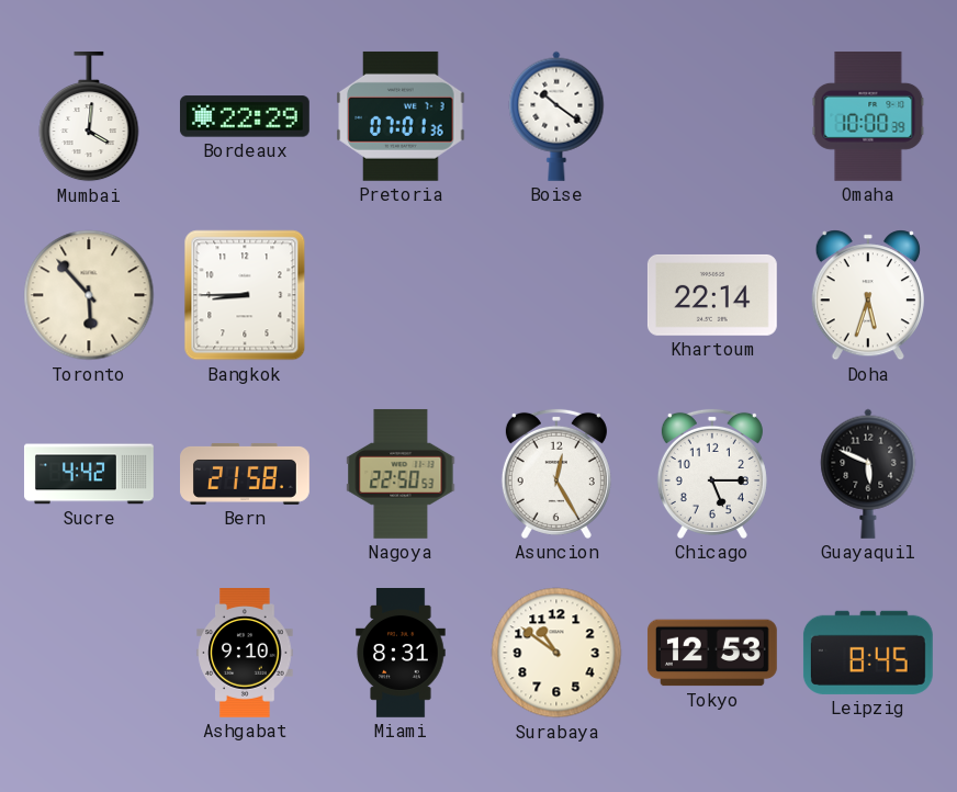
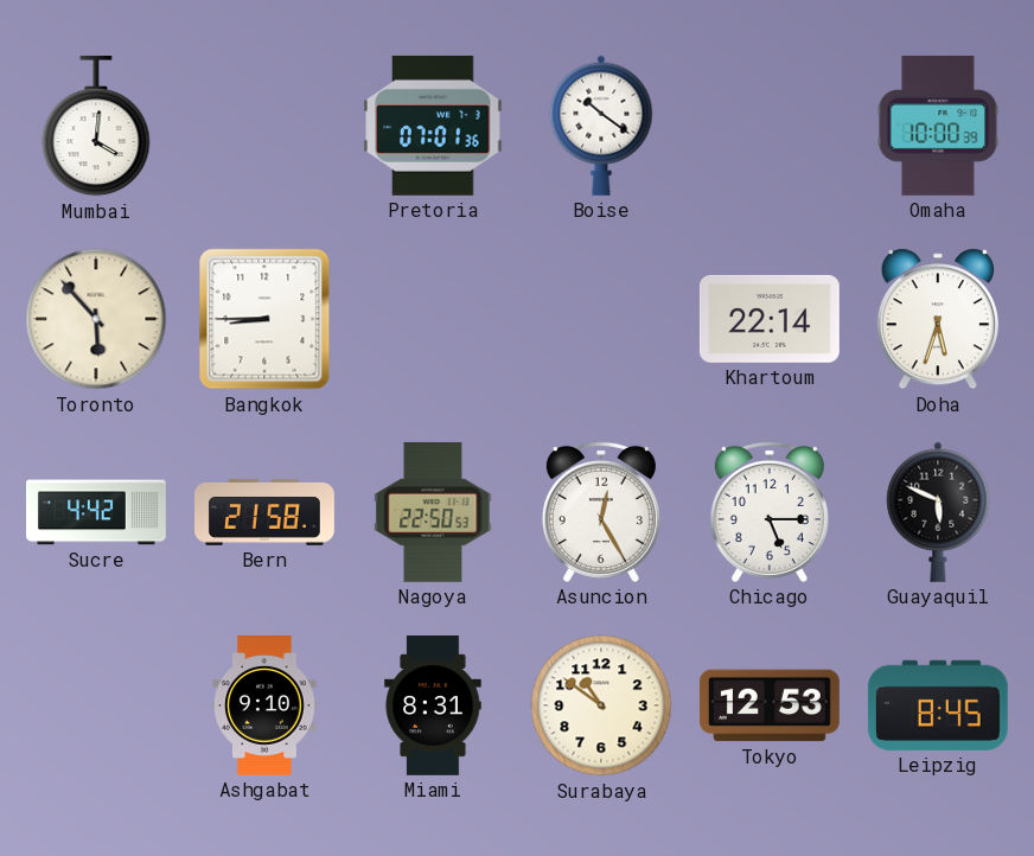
Bordeaux: 22:29 -> none
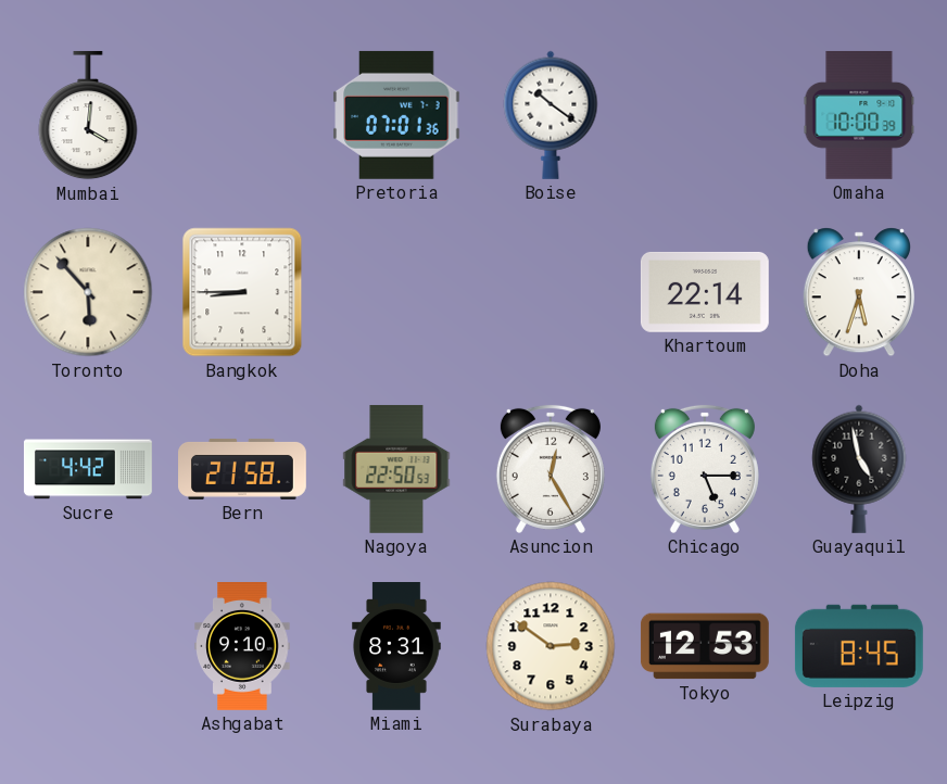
Guayaquil: 5:49 -> 4:58
Surabaya: 10:51 -> 2:51
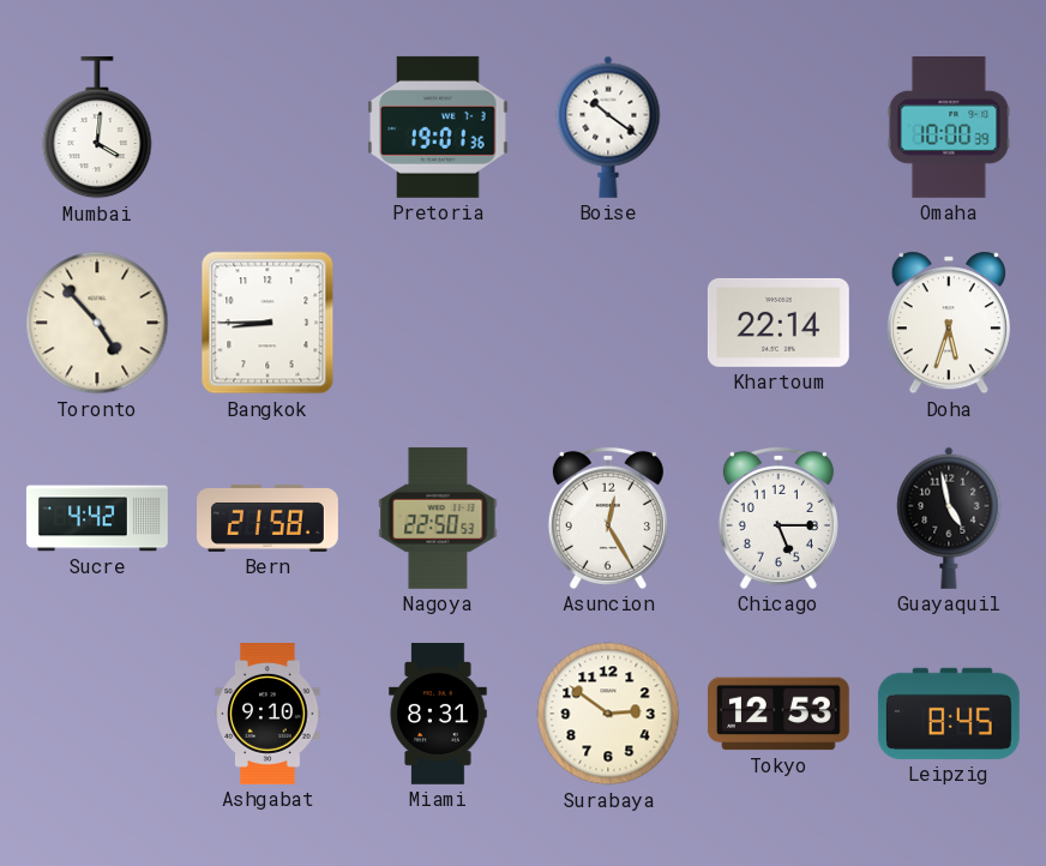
Pretoria: 07:01 -> 19:01
Toronto: 5:53 -> 4:53
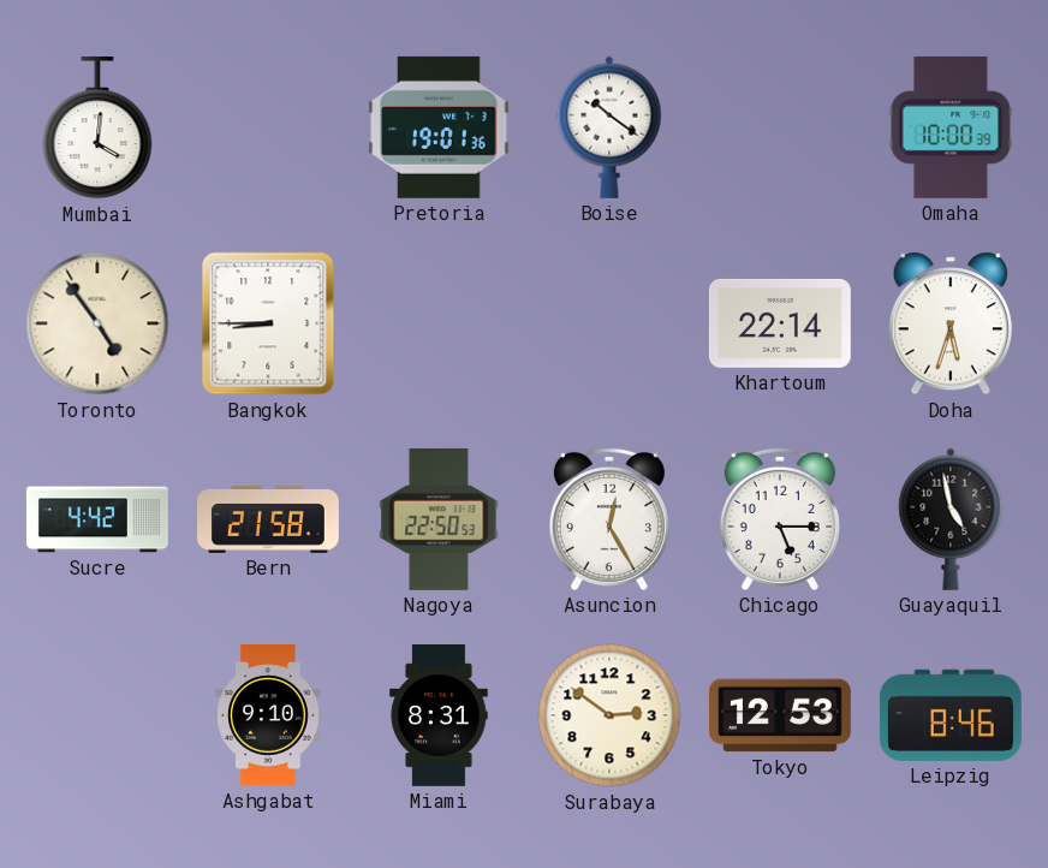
Toronto: 4:53 -> 4:54
Leipzig: 8:45 -> 8:46
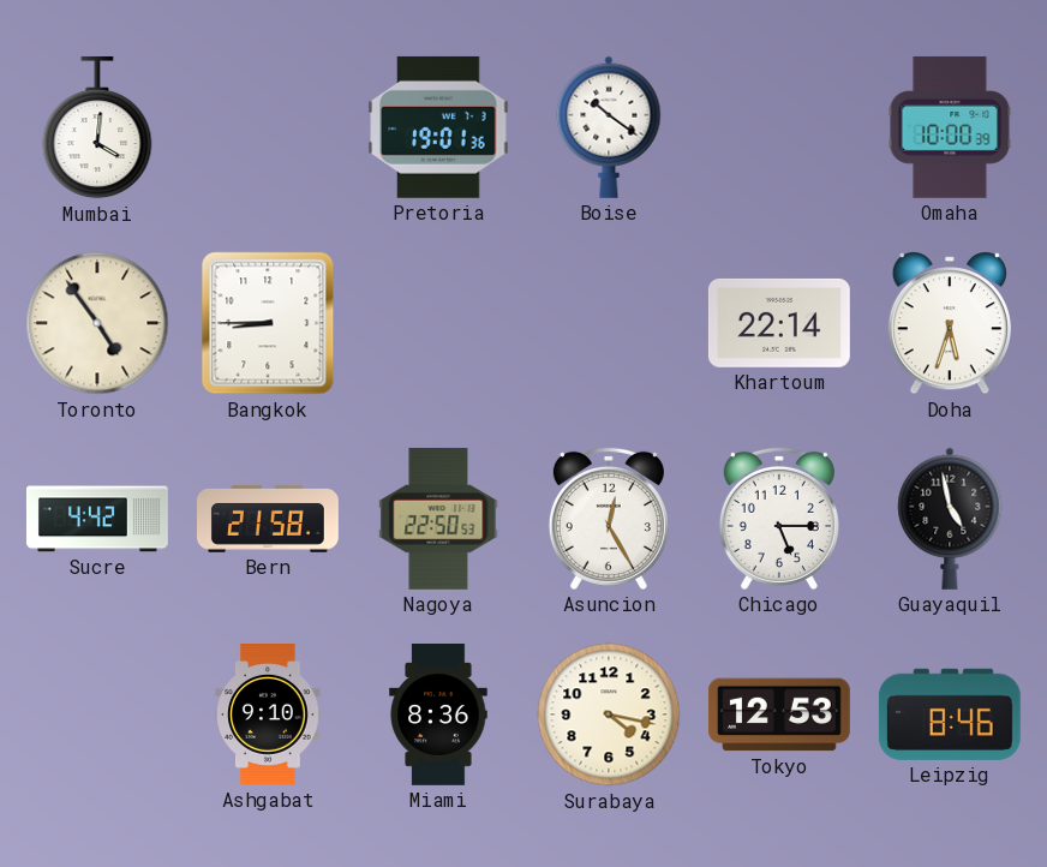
Miami: 8:31 -> 8:36
Surabaya: 2:51 -> 4:17
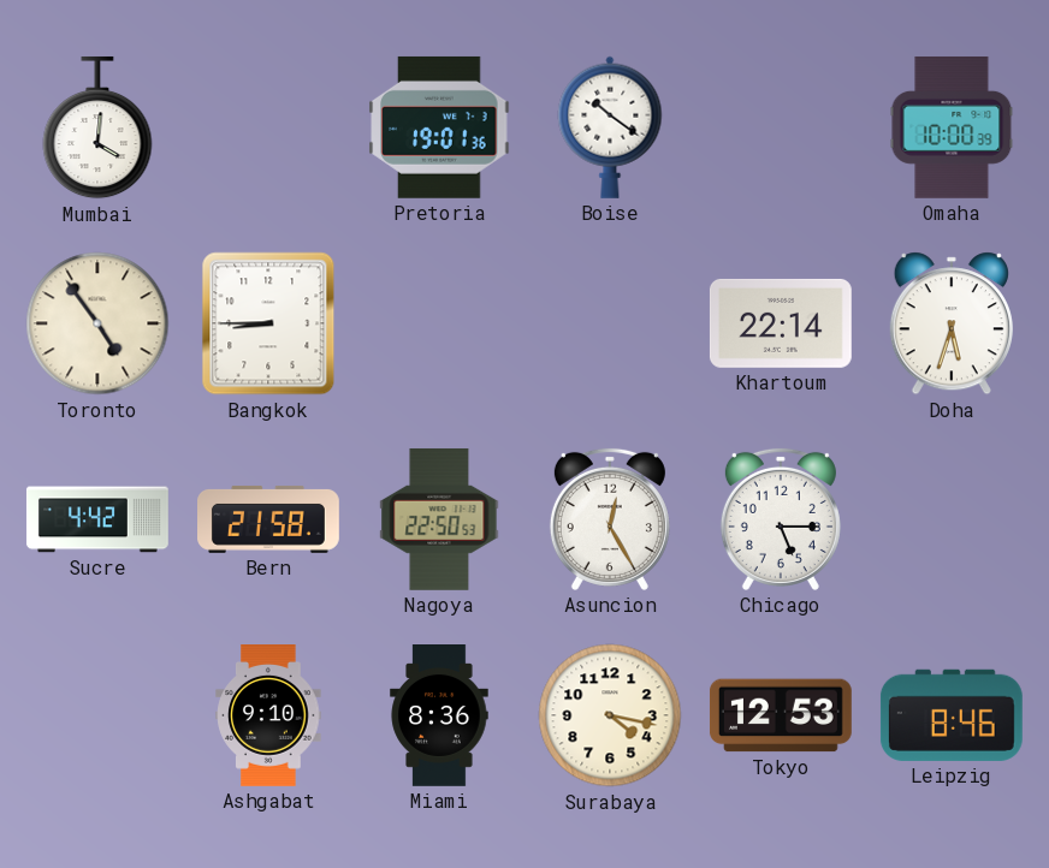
Guayaquil: 4:58 -> none
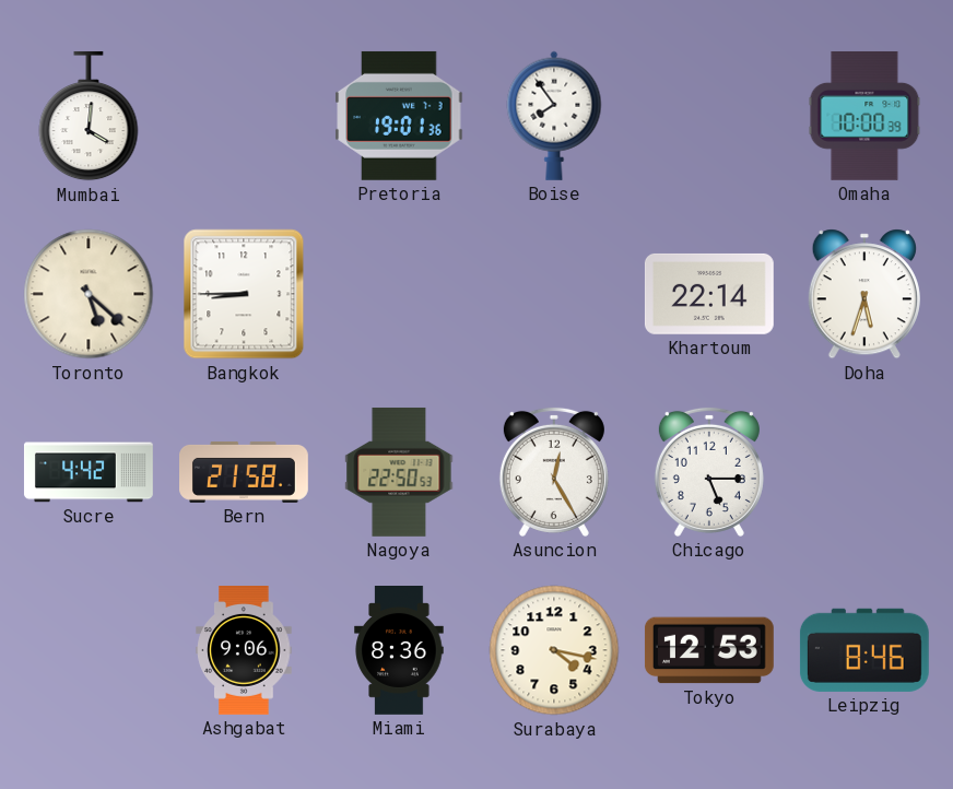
Boise: 10:21 -> 7:54
Toronto: 4:54 -> 5:22
Ashgabat: 9:10 -> 9:06
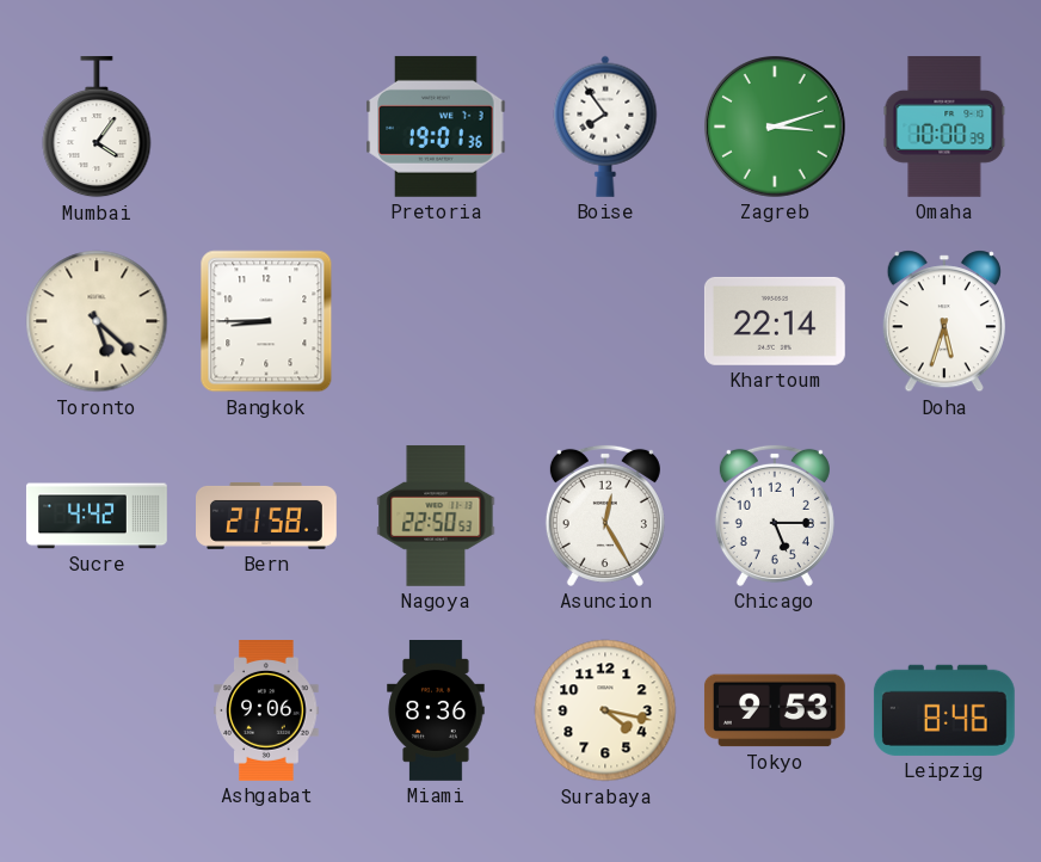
Mumbai: 4:01 -> 4:06
Zagreb: none -> 3:12
Tokyo: 12:53 -> 9:53
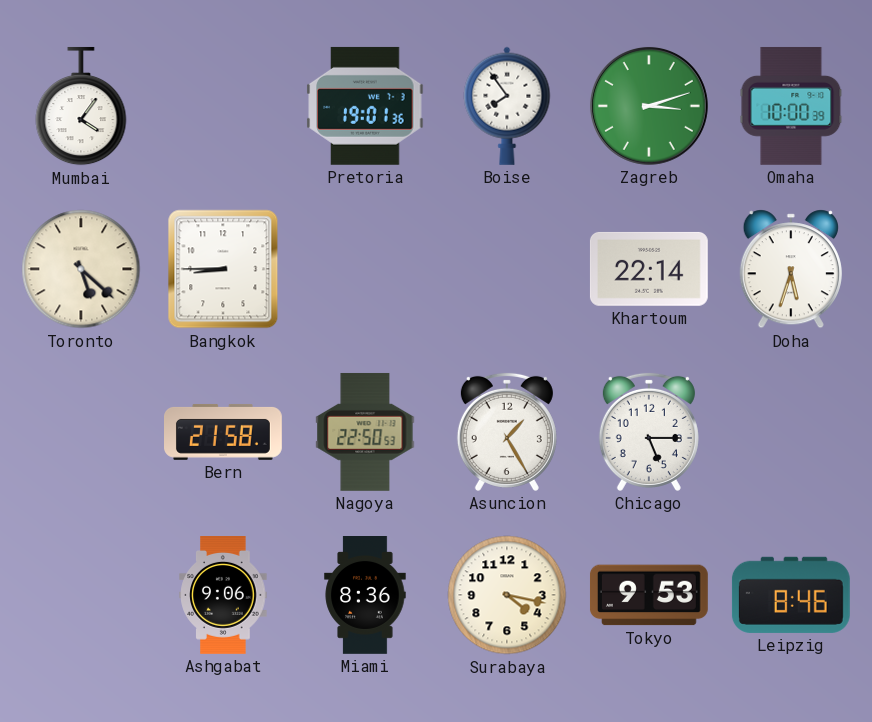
Sucre: 4:42 -> none
Asuncion: 12:25 -> 1:25
